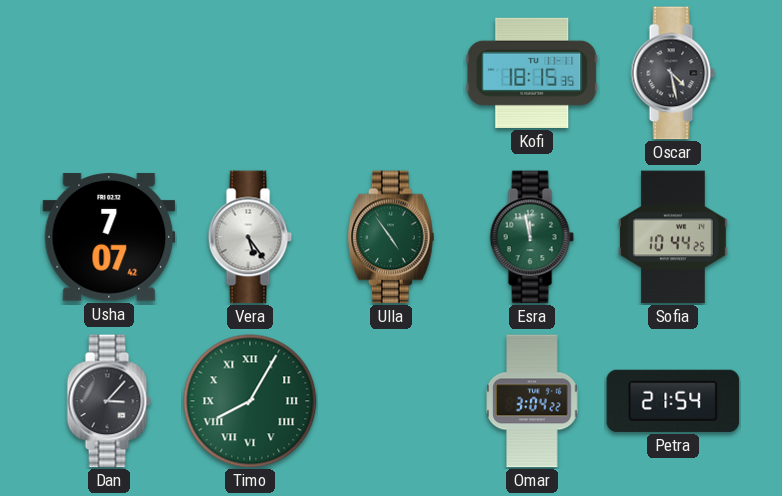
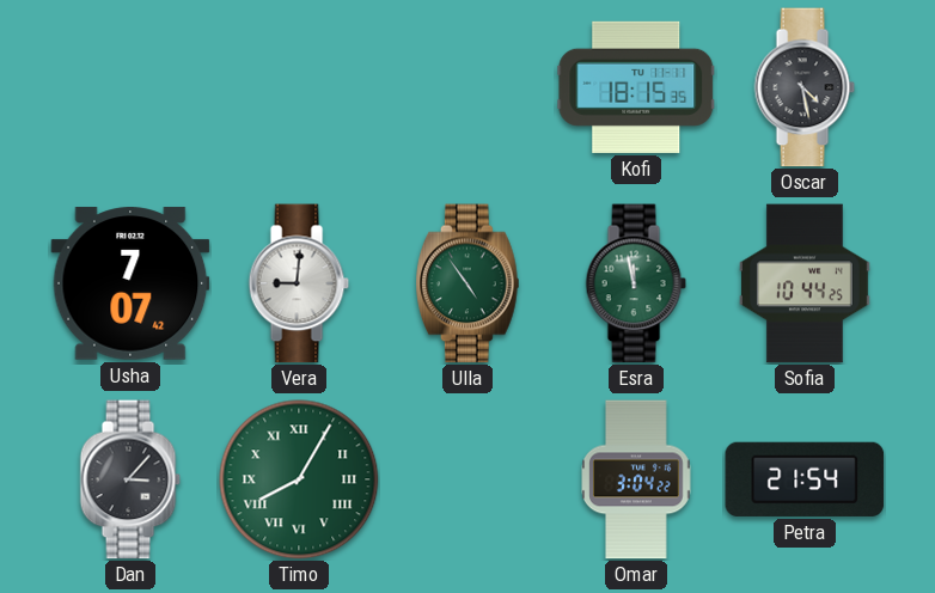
Vera: 5:24 -> 9:01
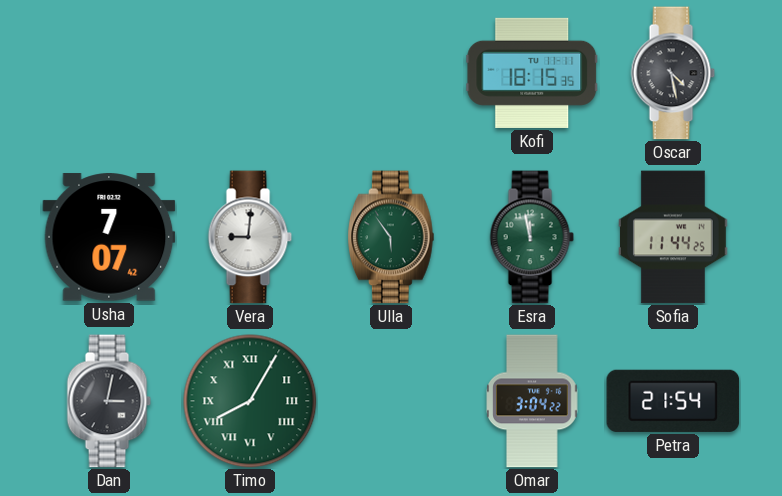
Ulla: 4:54 -> 5:54
Sofia: 10:44 -> 11:44
Dan: 3:07 -> 3:02
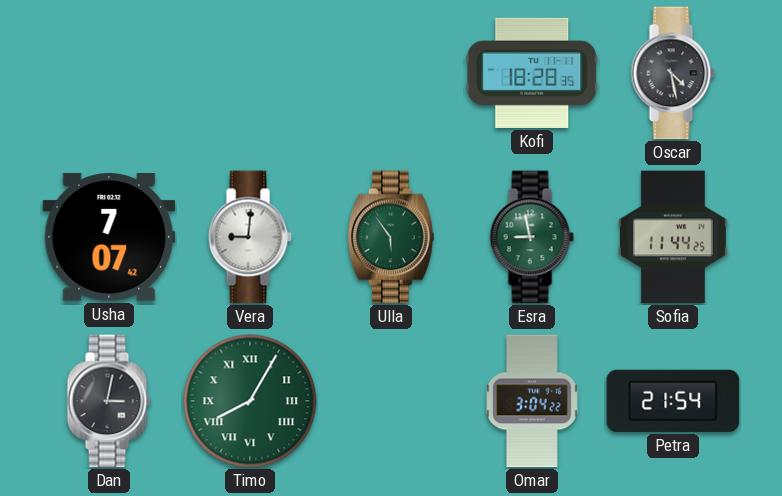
Kofi: 18:15 -> 18:28
Esra: 11:58 -> 8:58
